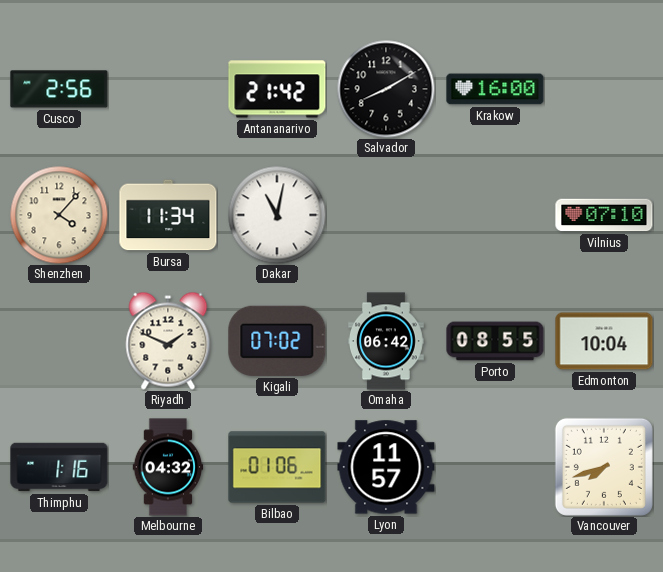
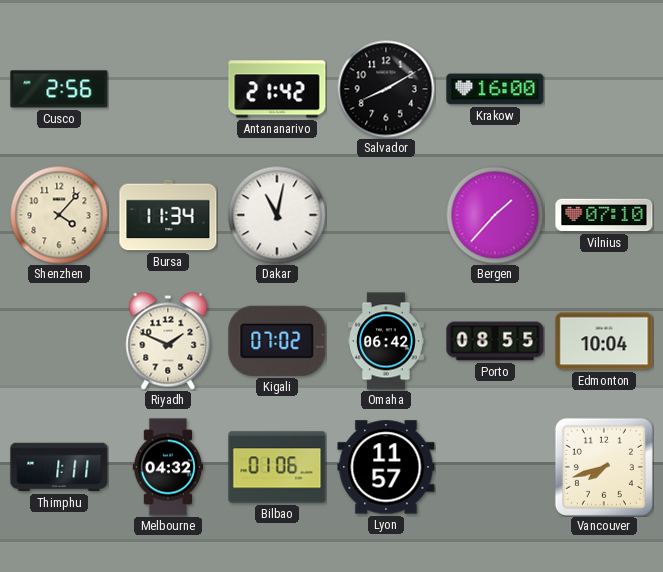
Bergen: none -> 1:37
Thimphu: 1:16 -> 1:11
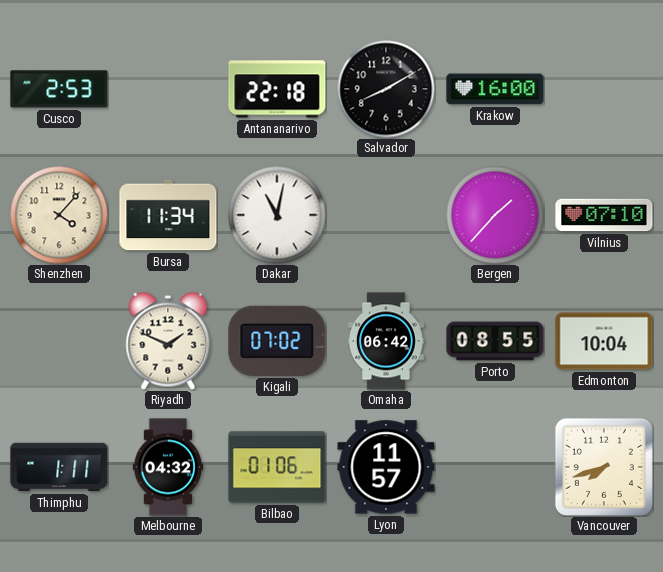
Cusco: 2:56 -> 2:53
Antananarivo: 21:42 -> 22:18
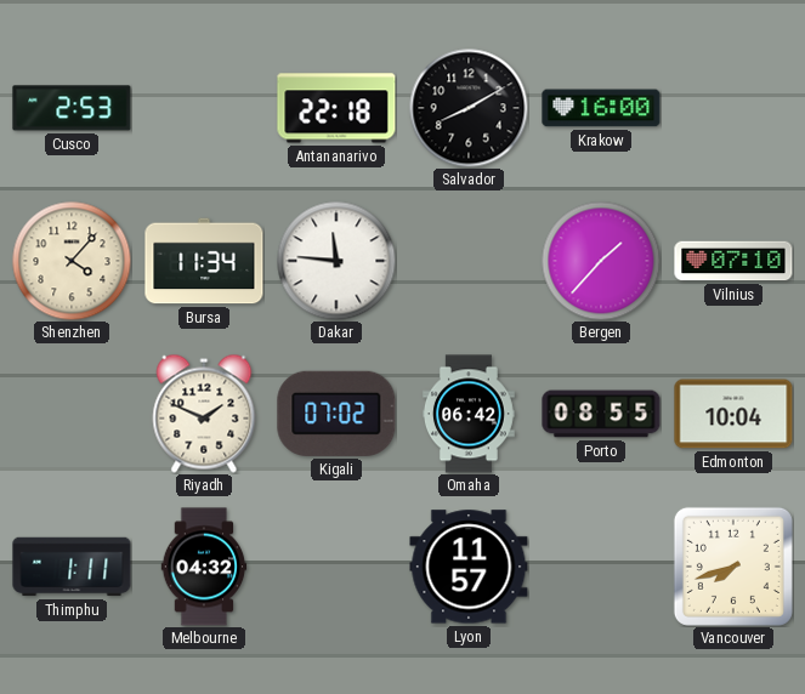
Dakar: 11:02 -> 11:46
Bilbao: 01:06 -> none
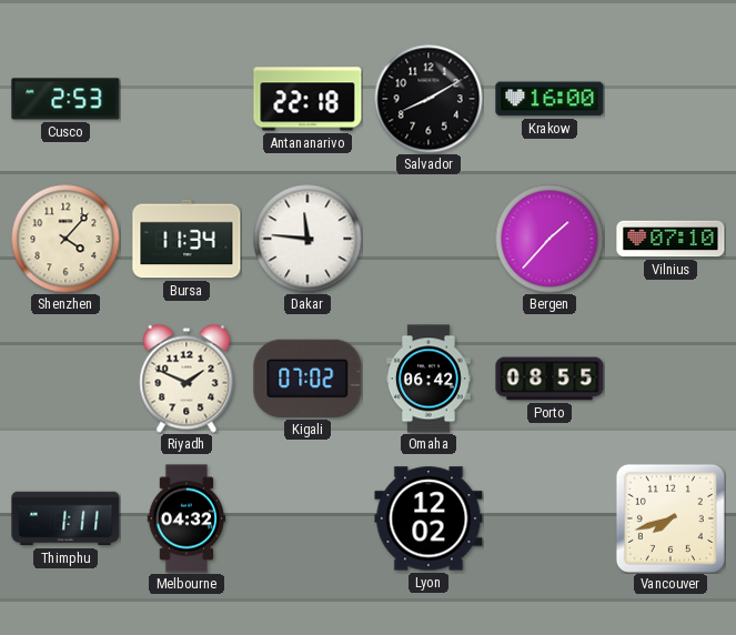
Edmonton: 10:04 -> none
Lyon: 11:57 -> 12:02
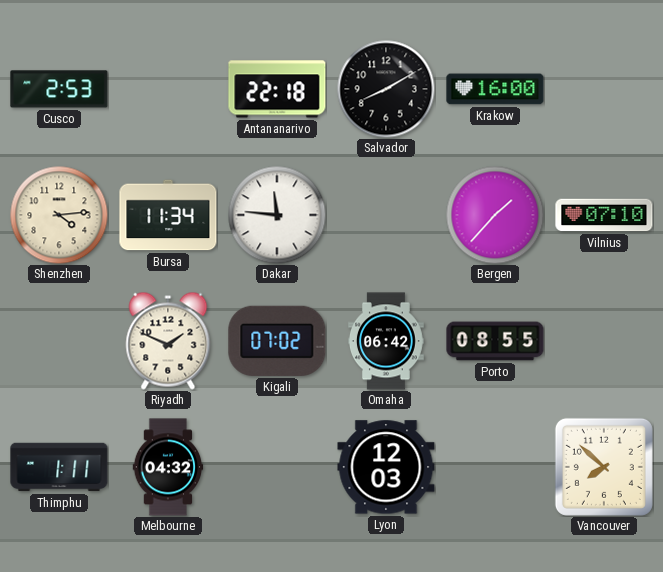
Shenzhen: 4:07 -> 4:14
Lyon: 12:02 -> 12:03
Vancouver: 7:42 -> 7:52
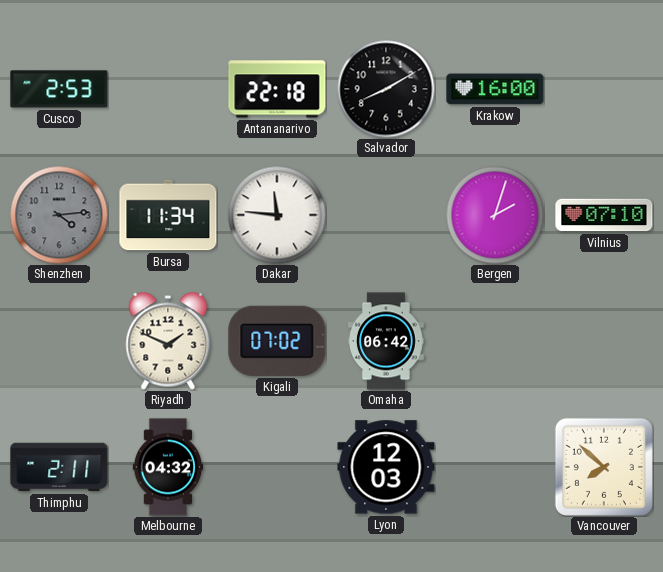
Shenzhen dial: cream -> grey
Bergen: 1:37 -> 2:03
Porto: 08:55 -> none
Thimphu: 1:11 -> 2:11
